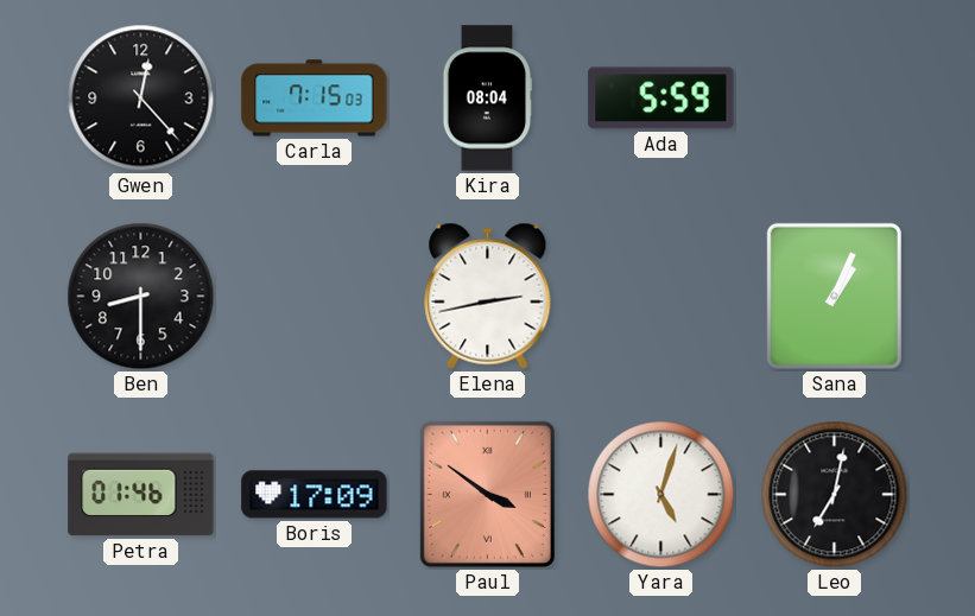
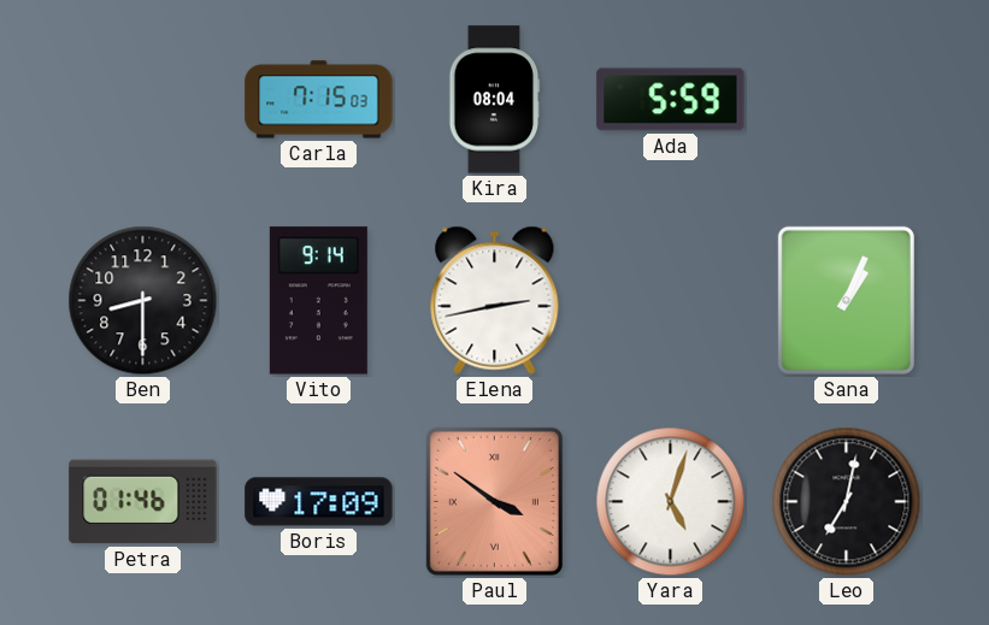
Gwen: 12:23 -> none
Vito: none -> 9:14
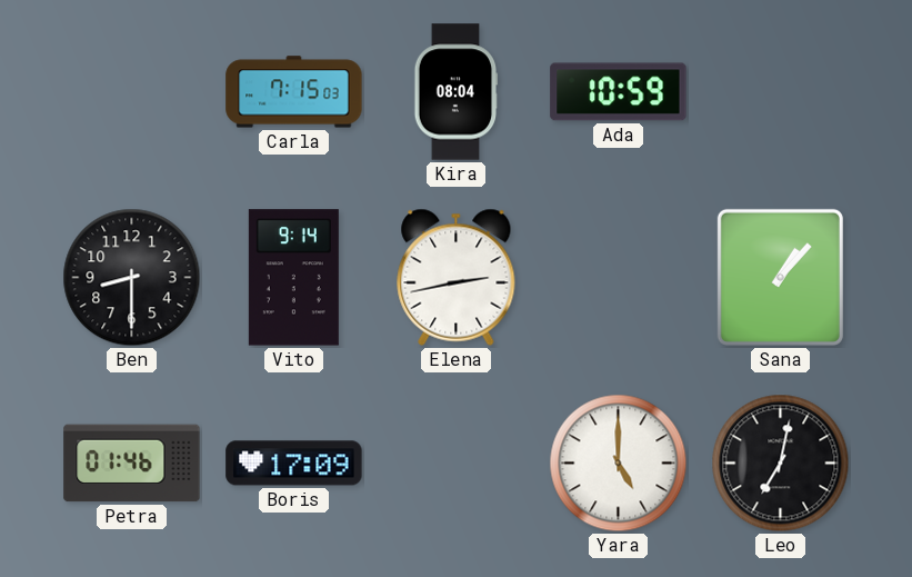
Ada: 5:59 -> 10:59
Sana: 1:04 -> 1:07
Paul: 3:51 -> none
Yara: 5:03 -> 5:00
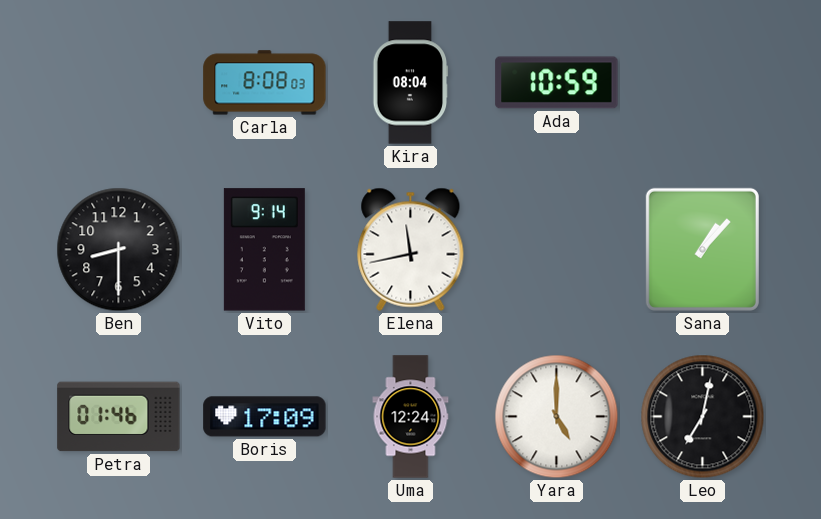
Carla: 7:15 -> 8:08
Elena: 2:43 -> 11:43
Uma: none -> 12:24
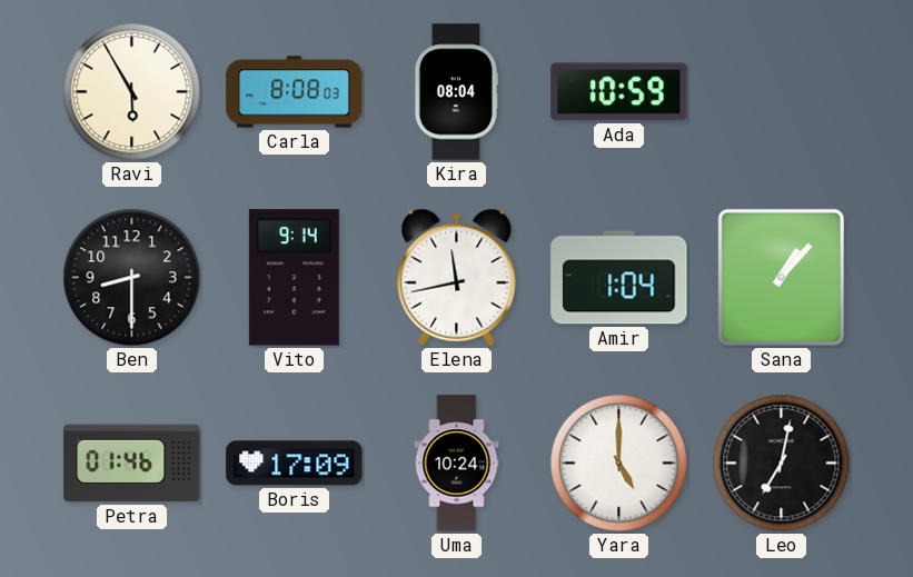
Ravi: none -> 5:55
Amir: none -> 1:04
Uma: 12:24 -> 10:24
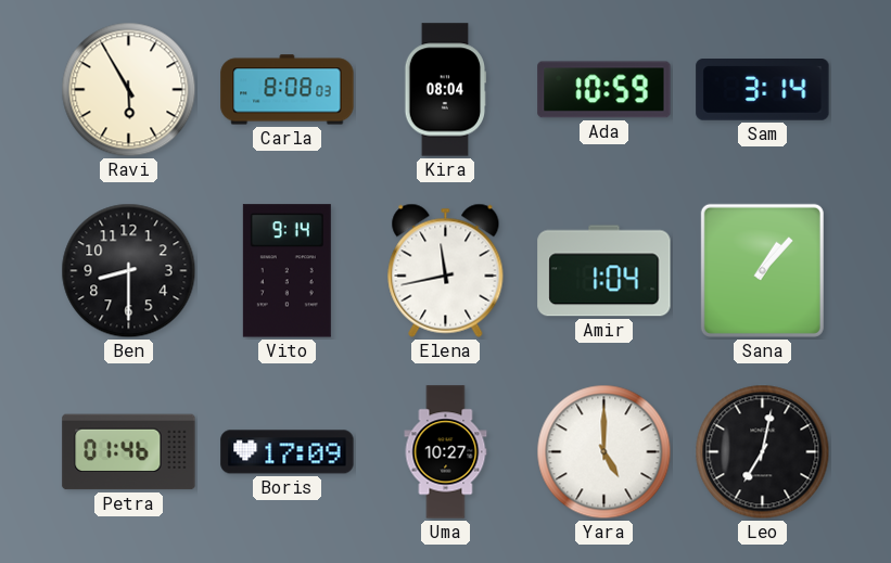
Sam: none -> 3:14
Uma: 10:24 -> 10:27
